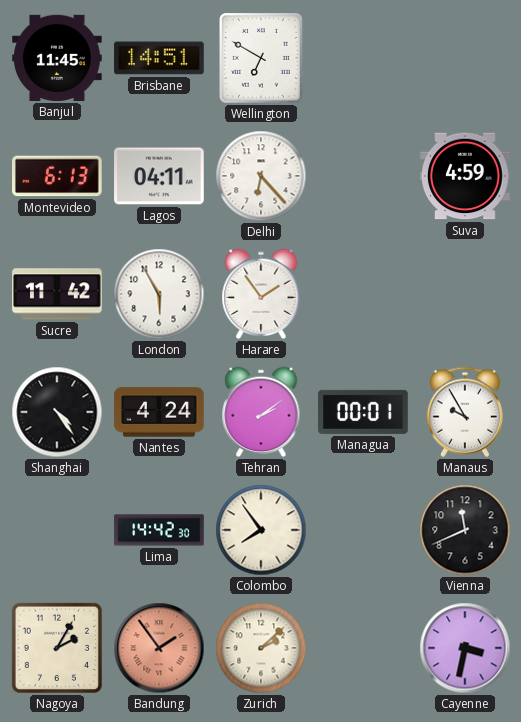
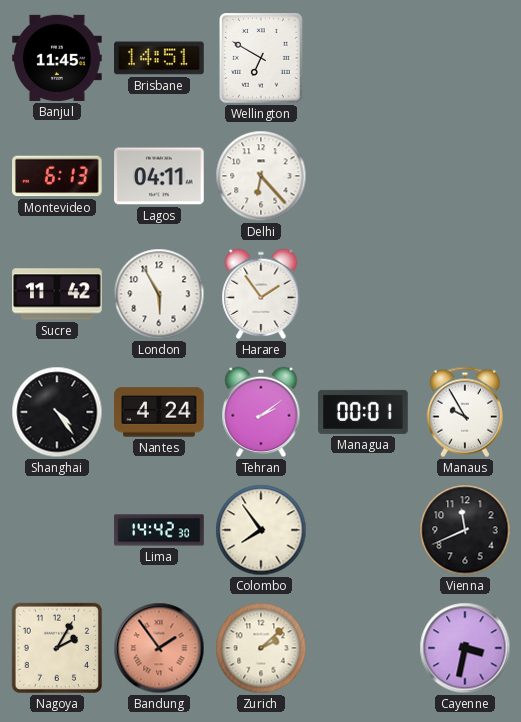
Suva: 4:59 -> none
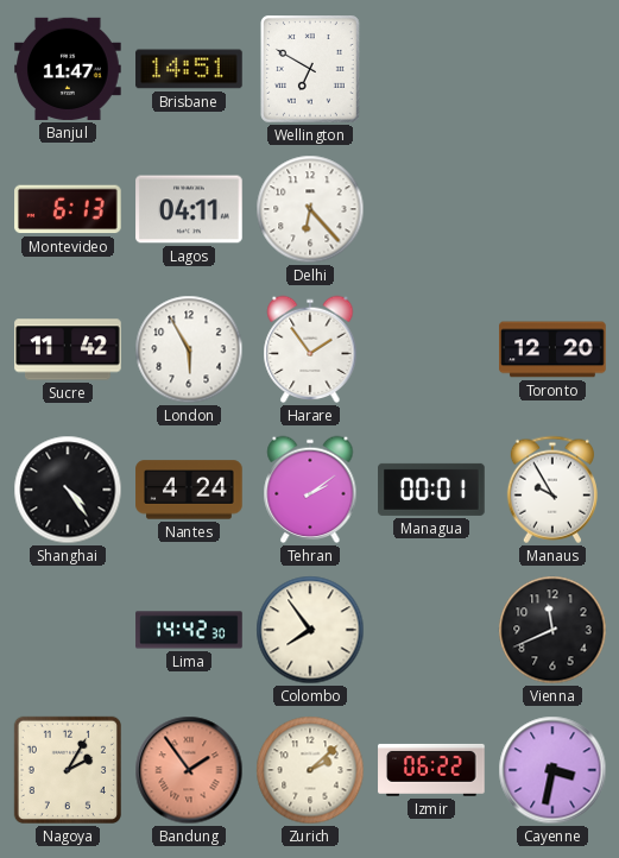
Banjul: 11:45 -> 11:47
Toronto: none -> 12:20
Izmir: none -> 06:22
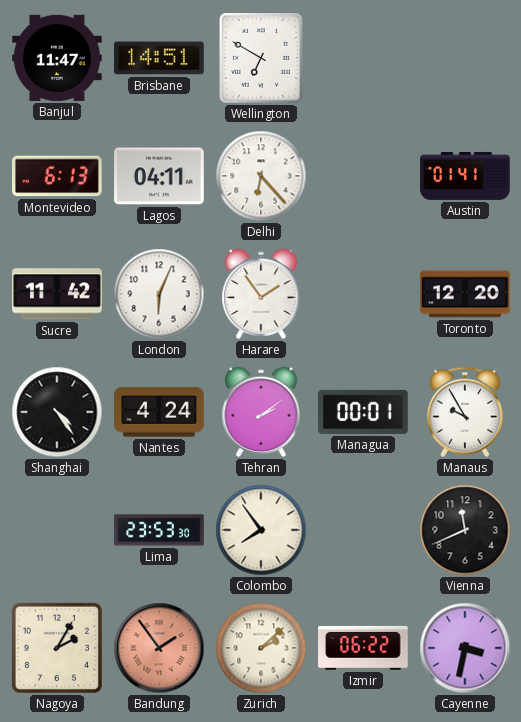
Austin: none -> 01:41
London: 5:55 -> 6:04
Lima: 14:42 -> 23:53
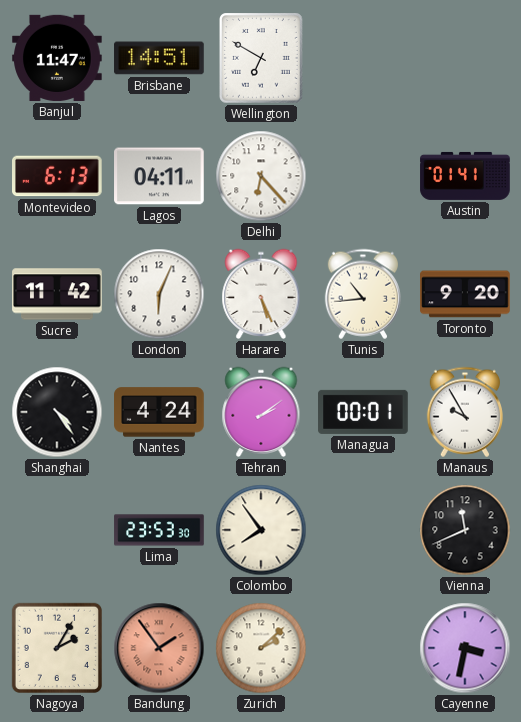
Harare: 1:54 -> 5:26
Tunis: none -> 10:44
Toronto: 12:20 -> 9:20
Izmir: 06:22 -> none
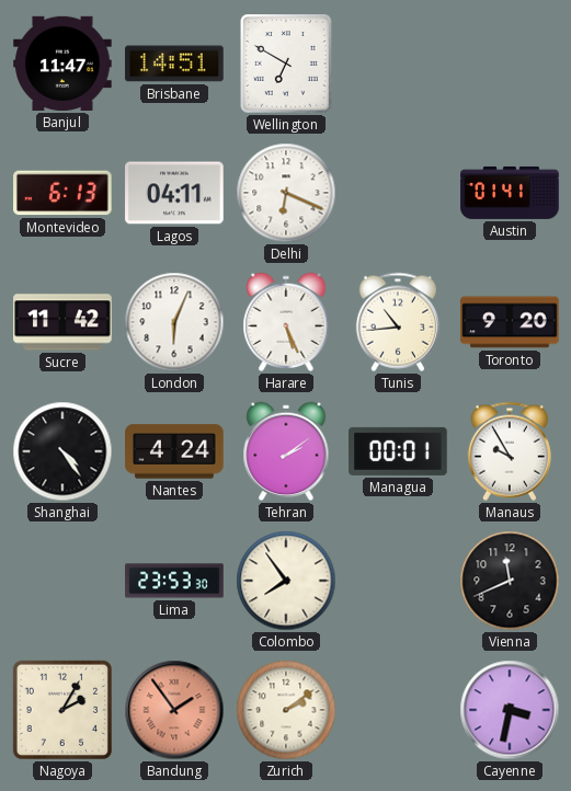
Delhi: 6:23 -> 6:19
Zurich: 2:08 -> 2:09
